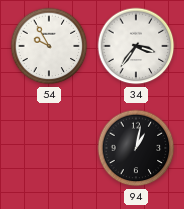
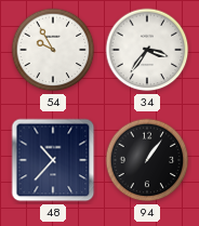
48: none -> 10:37
94: 1:02 -> 1:06
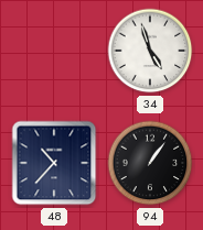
54: 9:55 -> none
34: 3:36 -> 4:57
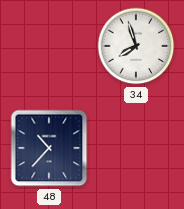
34: 4:57 -> 7:57
94: 1:06 -> none
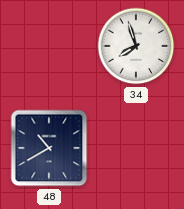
48: 10:37 -> 10:40
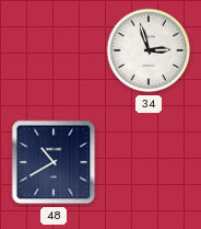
34: 7:57 -> 2:57
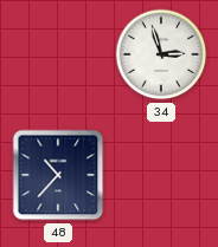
48: 10:40 -> 10:37
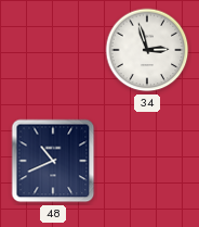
48: 10:37 -> 10:41
